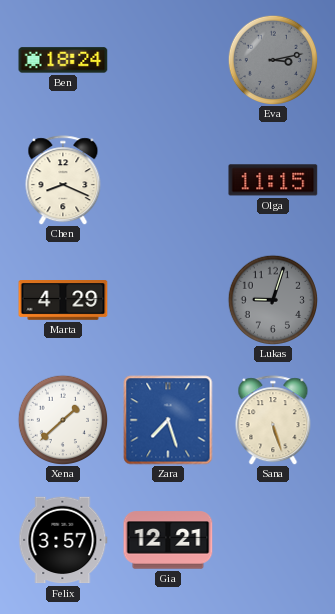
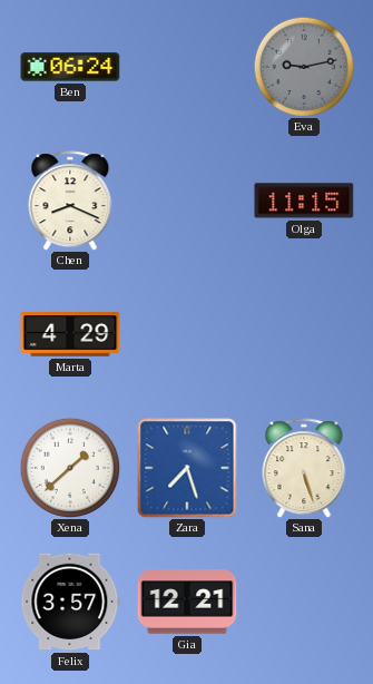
Ben: 18:24 -> 06:24
Eva: 3:13 -> 9:13
Lukas: 9:03 -> none
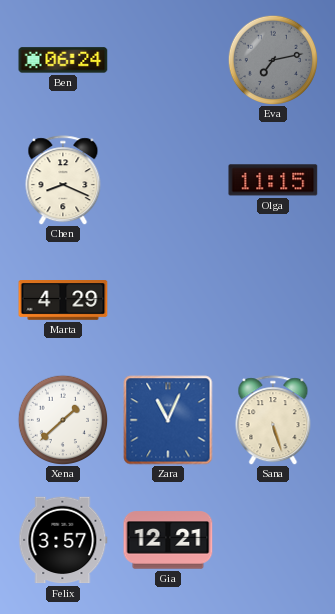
Eva: 9:13 -> 7:13
Zara: 7:27 -> 11:04
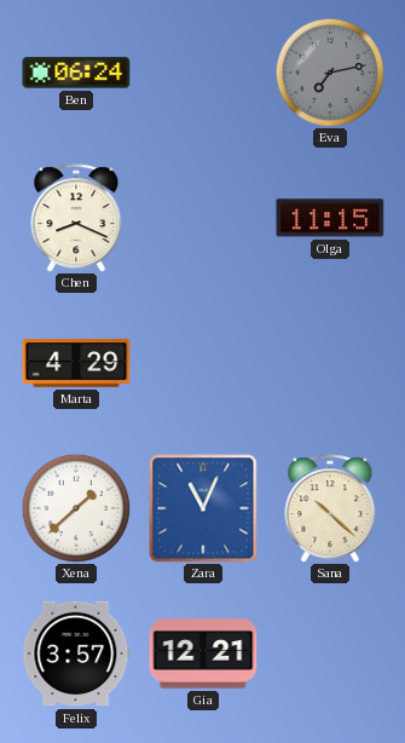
Sana: 5:27 -> 10:22
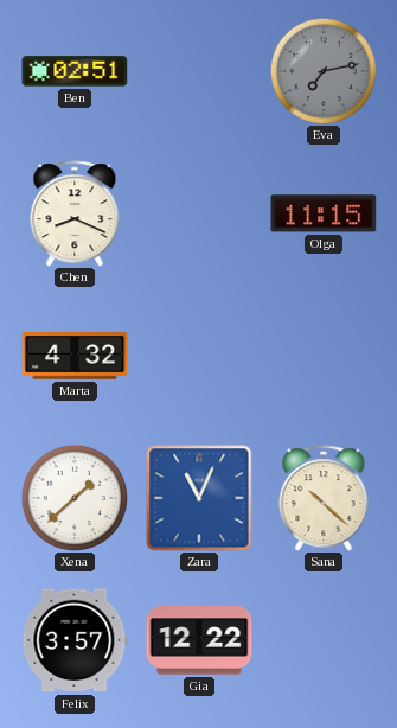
Ben: 06:24 -> 02:51
Marta: 4:29 -> 4:32
Gia: 12:21 -> 12:22
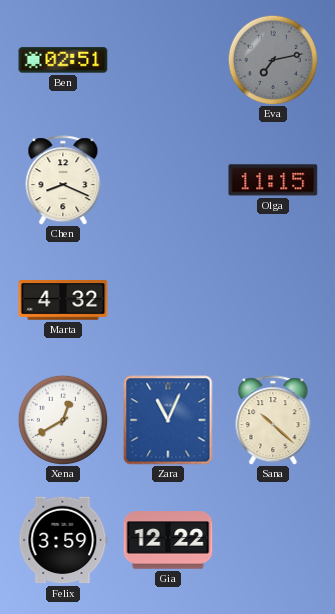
Xena: 1:38 -> 12:40
Felix: 3:57 -> 3:59
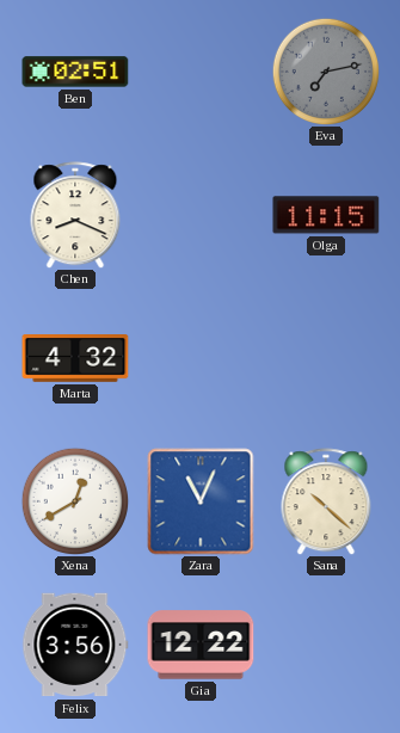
Felix: 3:59 -> 3:56
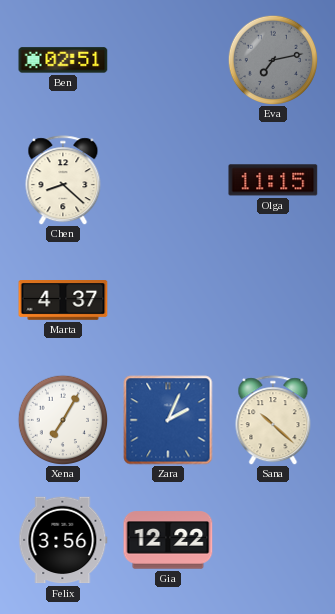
Chen: 8:19 -> 8:22
Marta: 4:32 -> 4:37
Xena: 12:40 -> 7:05
Zara: 11:04 -> 2:04
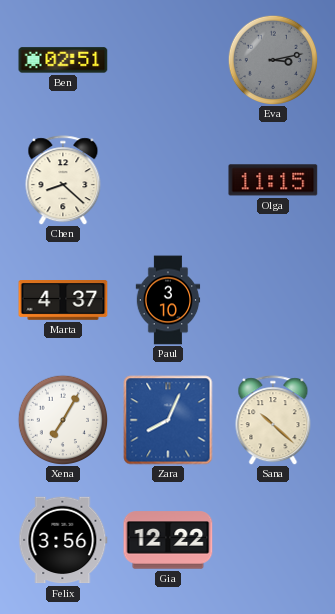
Eva: 7:13 -> 3:13
Paul: none -> 3:10
Zara: 2:04 -> 8:04
